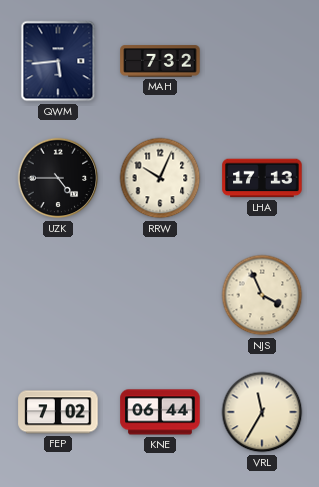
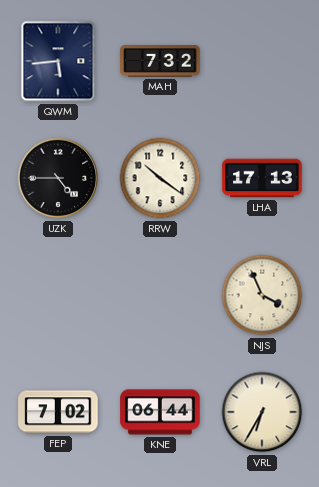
RRW: 10:04 -> 10:21
VRL: 11:35 -> 6:35
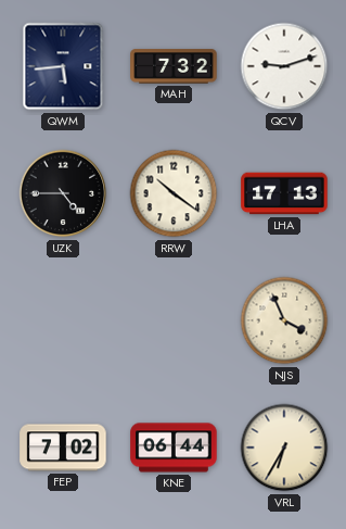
QCV: none -> 9:12
